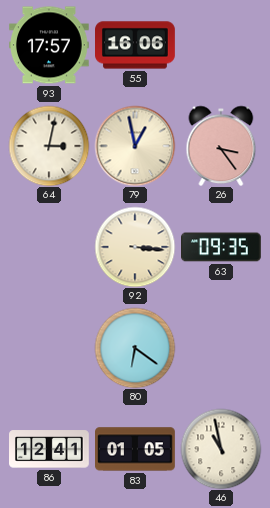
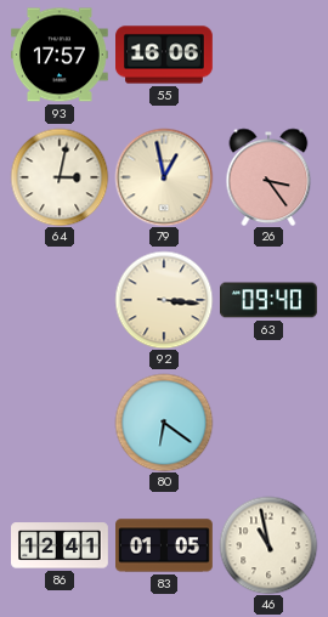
63: 09:35 -> 09:40
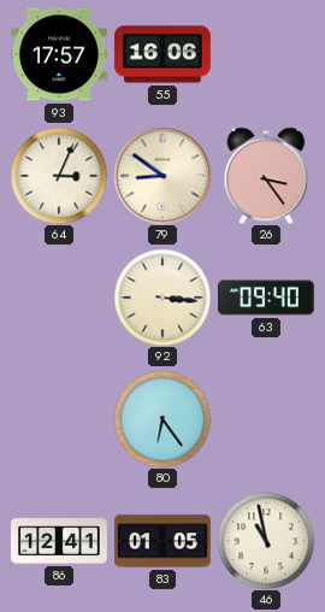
64: 3:02 -> 3:04
79: 12:58 -> 8:51
80: 6:21 -> 6:24
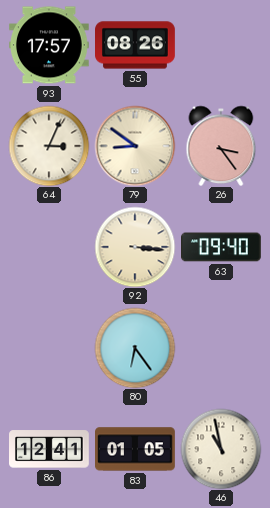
55: 16:06 -> 08:26
